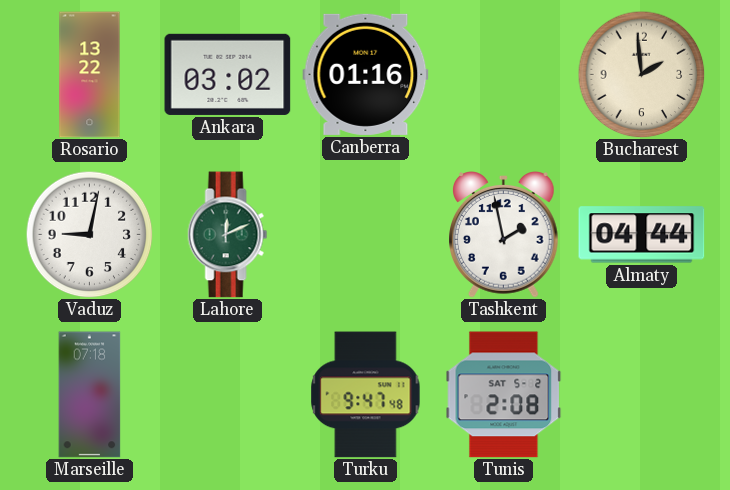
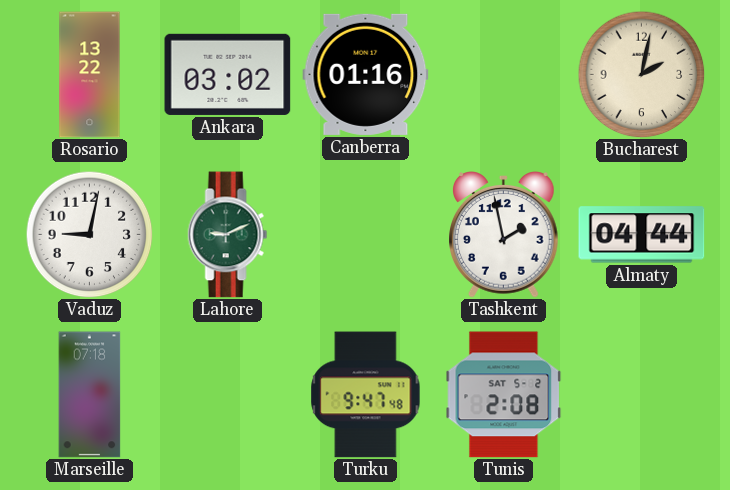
Bucharest: 1:59 -> 2:02
Lahore: 12:11 -> 9:11
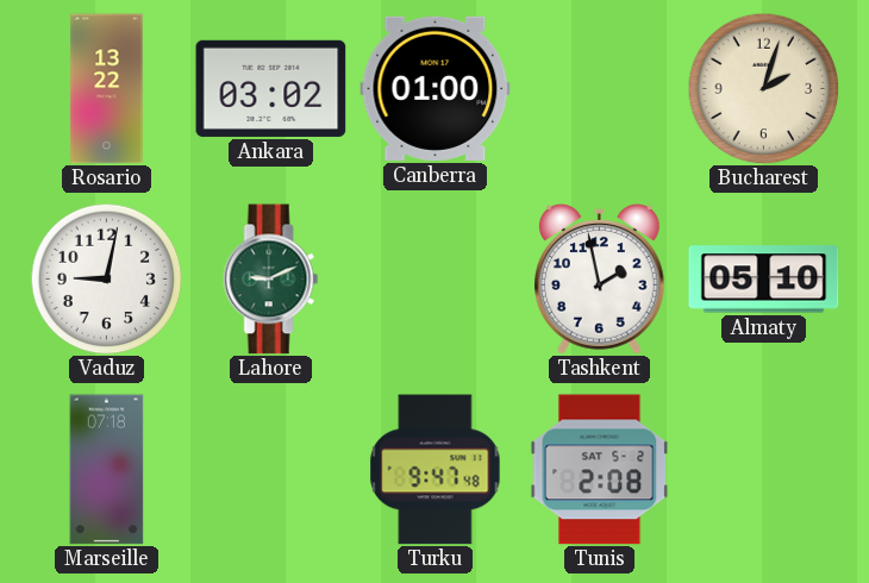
Canberra: 01:16 -> 01:00
Bucharest: 2:02 -> 2:03
Almaty: 04:44 -> 05:10
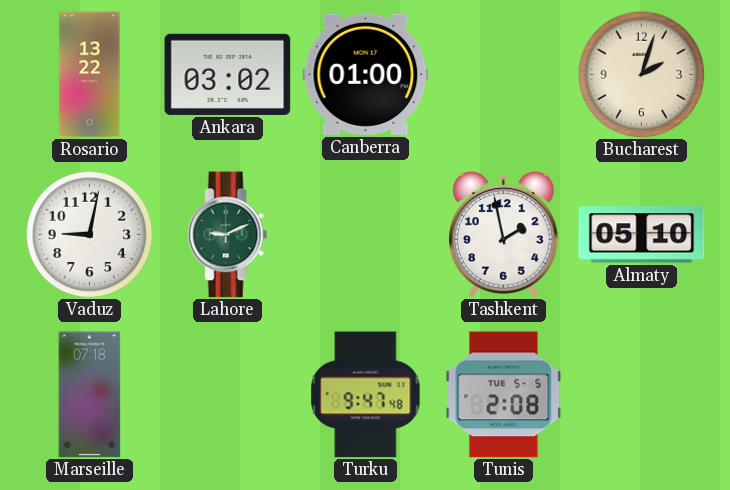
Tunis date: SAT 5-2 -> TUE 5-5
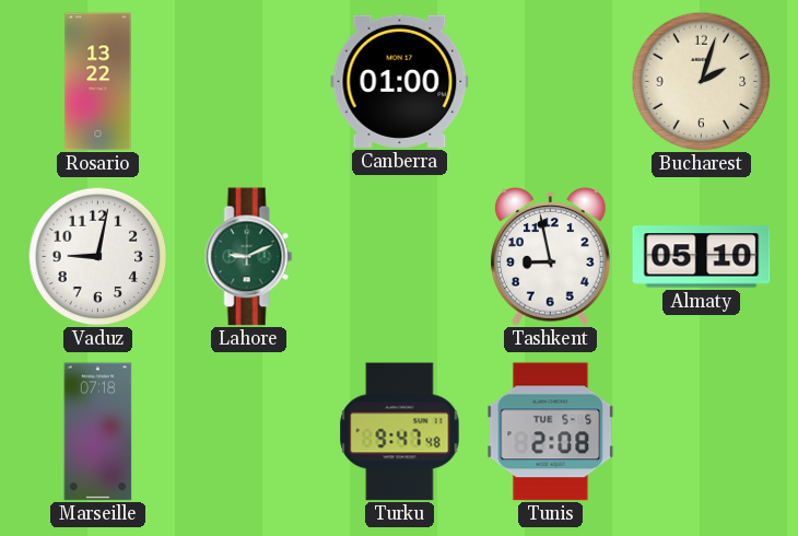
Ankara: 03:02 -> none
Tashkent: 1:58 -> 8:58
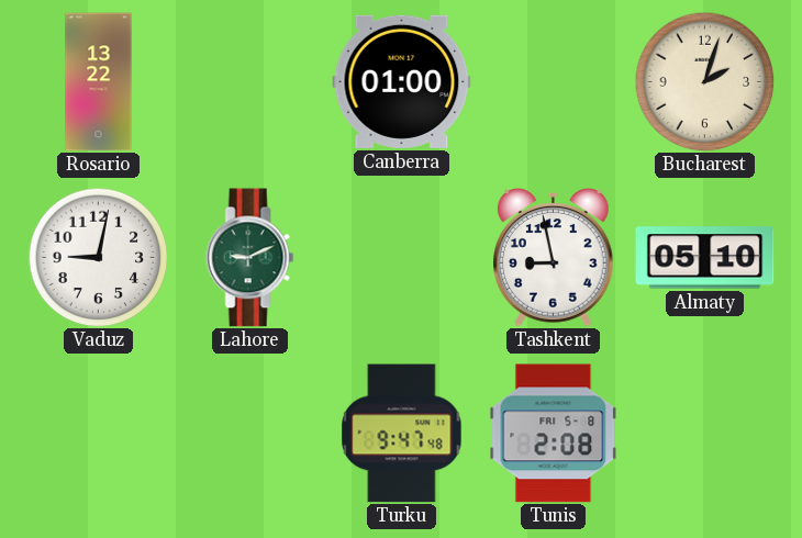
Marseille: 07:18 -> none
Tunis date: TUE 5-5 -> FRI 5-8
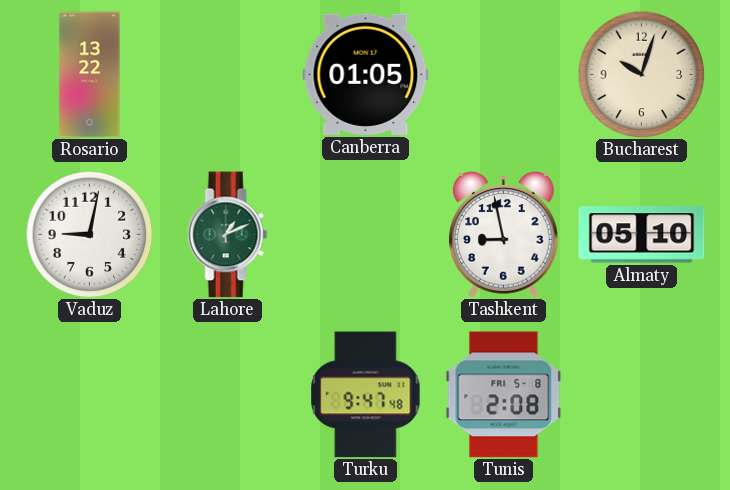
Canberra: 01:00 -> 01:05
Bucharest: 2:03 -> 10:03
Lahore: 9:11 -> 1:11
